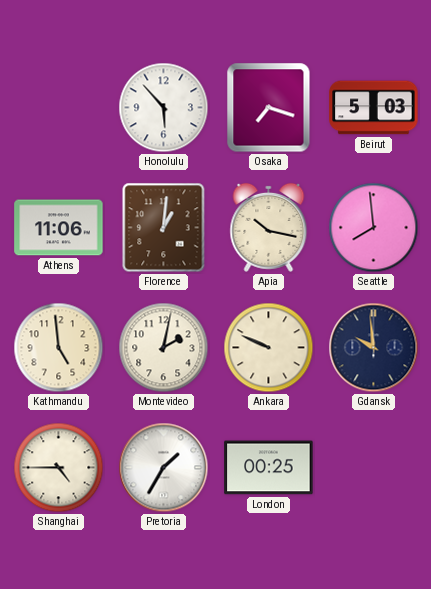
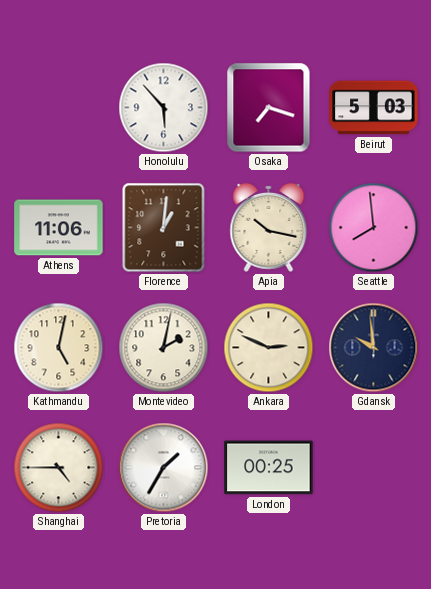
Kathmandu: 4:59 -> 5:02
Ankara: 9:49 -> 2:49
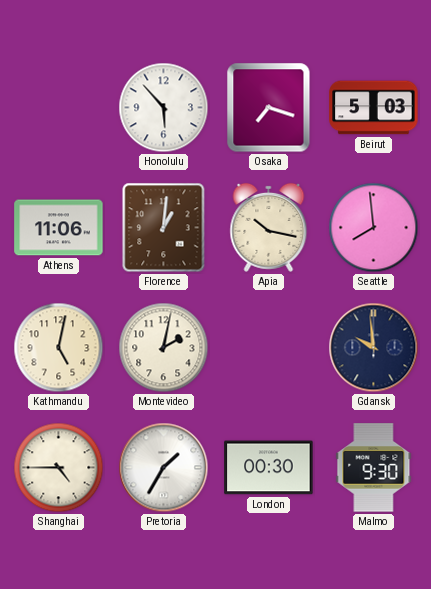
Ankara: 2:49 -> none
London: 00:25 -> 00:30
Malmo: none -> 9:30
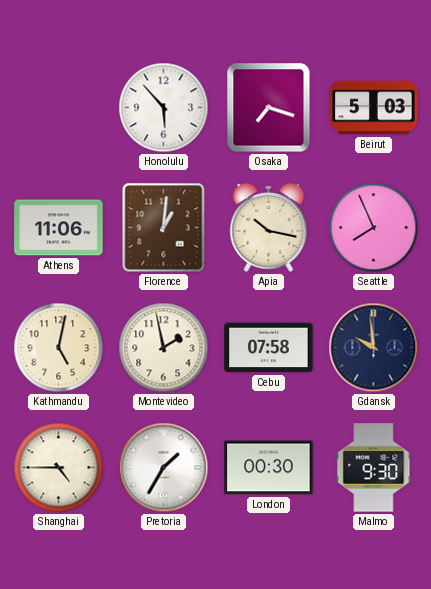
Seattle: 7:59 -> 7:56
Montevideo: 2:02 -> 1:58
Cebu: none -> 07:58
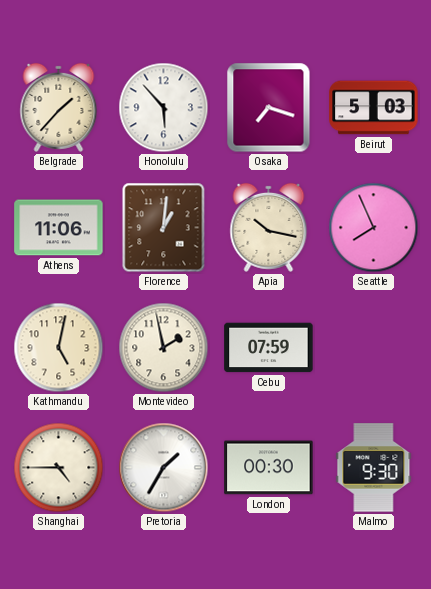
Belgrade: none -> 1:37
Cebu: 07:58 -> 07:59
Gdansk: 9:59 -> none
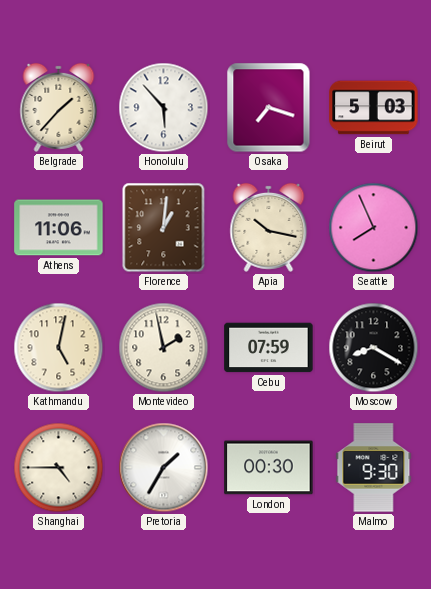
Moscow: none -> 8:20
